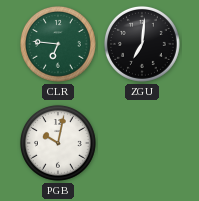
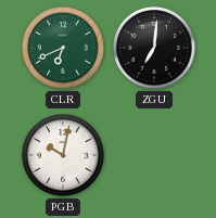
CLR: 6:46 -> 6:41
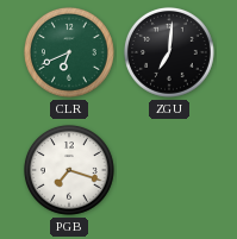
PGB: 10:02 -> 7:18
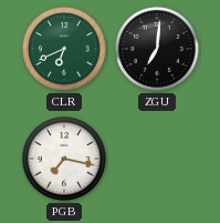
PGB: 7:18 -> 7:17
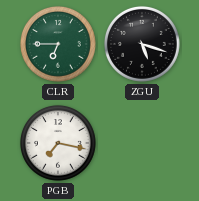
CLR: 6:41 -> 6:45
ZGU: 7:01 -> 5:18
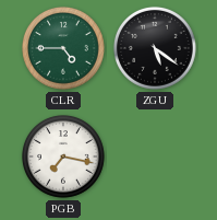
CLR: 6:45 -> 4:45
ZGU: 5:18 -> 5:21
